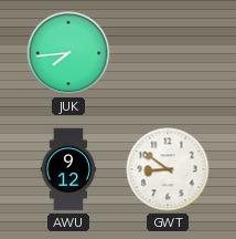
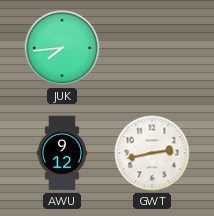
GWT: 8:51 -> 2:43
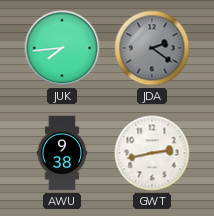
JDA: none -> 2:21
AWU: 9:12 -> 9:38
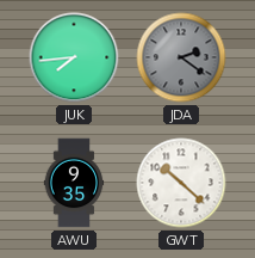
AWU: 9:38 -> 9:35
GWT: 2:43 -> 10:22
